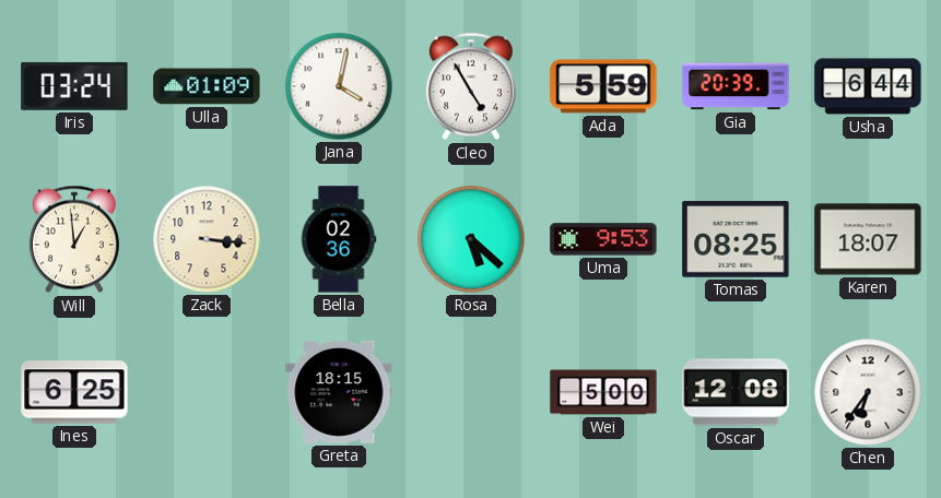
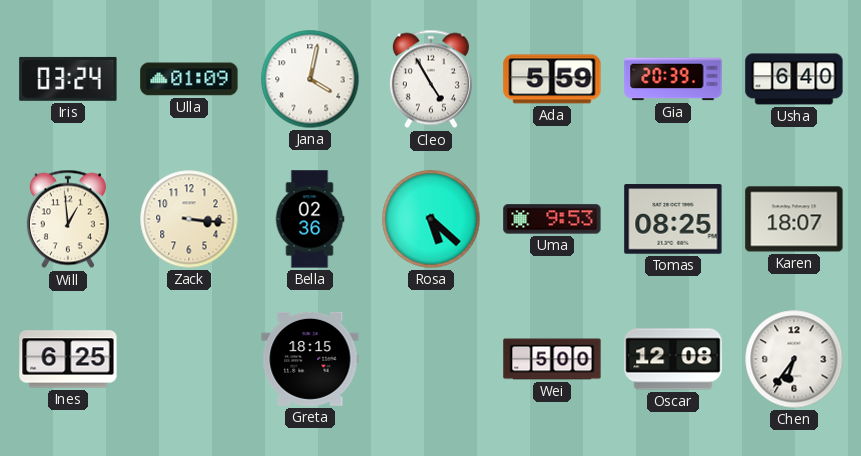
Usha: 6:44 -> 6:40
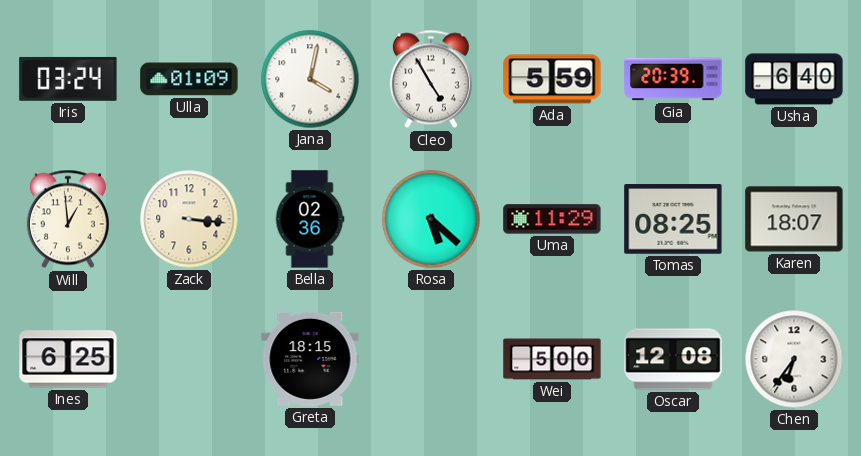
Uma: 9:53 -> 11:29
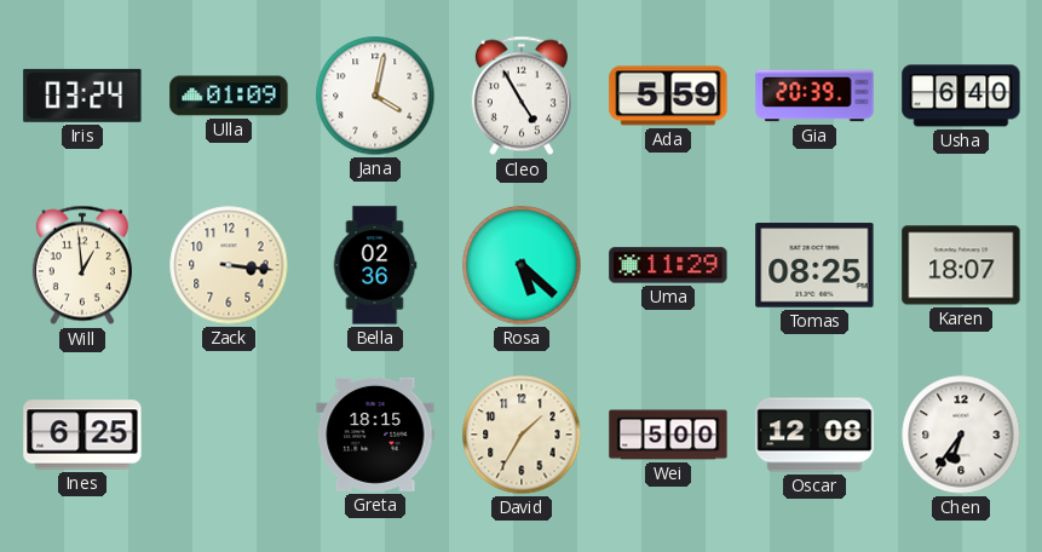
David: none -> 1:35
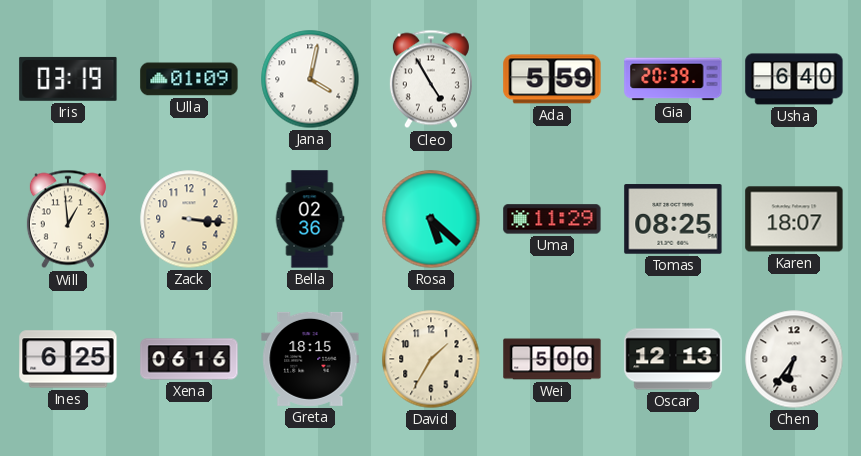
Iris: 03:24 -> 03:19
Xena: none -> 06:16
Oscar: 12:08 -> 12:13
